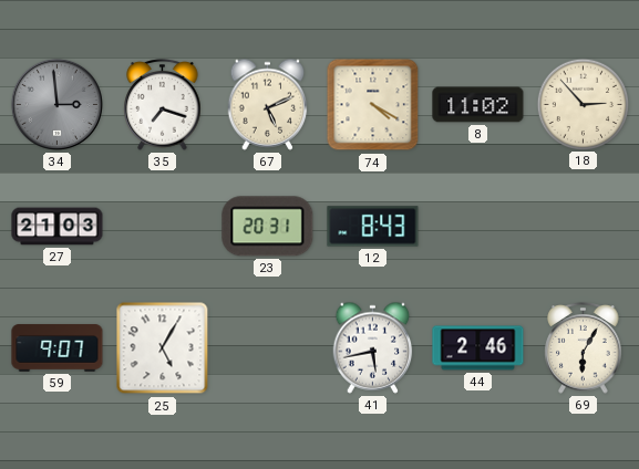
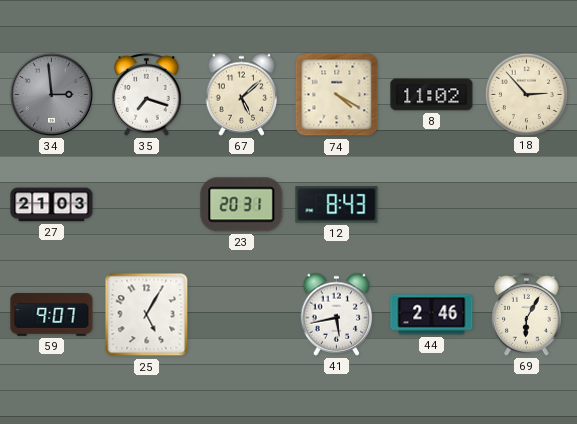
67: 5:11 -> 5:08
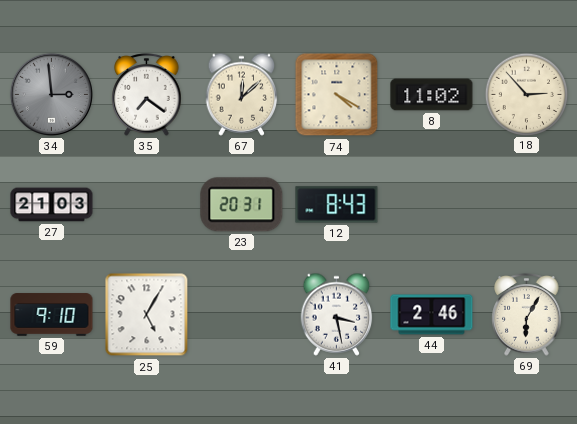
35: 7:18 -> 7:21
67: 5:08 -> 12:08
59: 9:07 -> 9:10
41: 5:43 -> 3:28
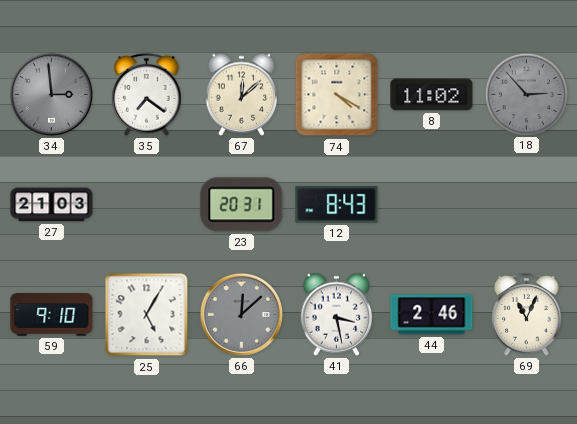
18 dial: cream -> grey
66: none -> 12:08
69: 6:05 -> 11:04
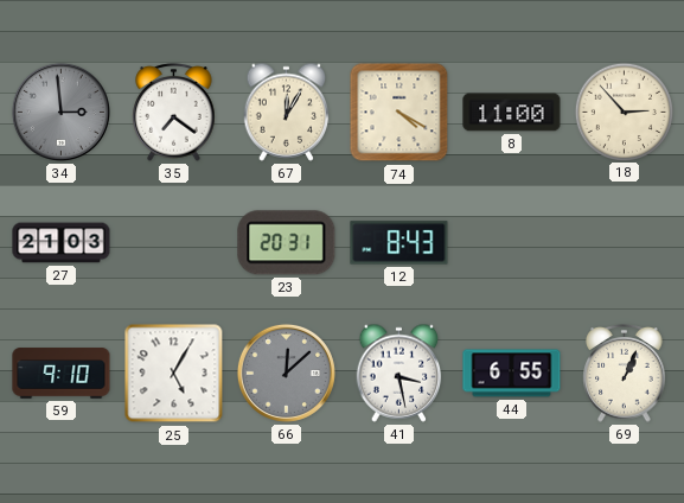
67: 12:08 -> 12:05
8: 11:02 -> 11:00
18 dial: grey -> cream
44: 2:46 -> 6:55
69: 11:04 -> 1:04
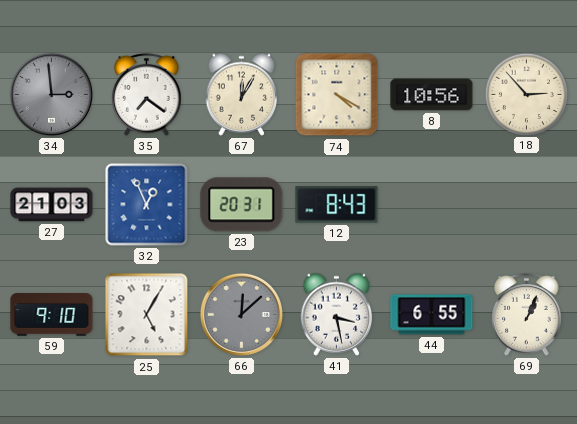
8: 11:00 -> 10:56
32: none -> 12:56
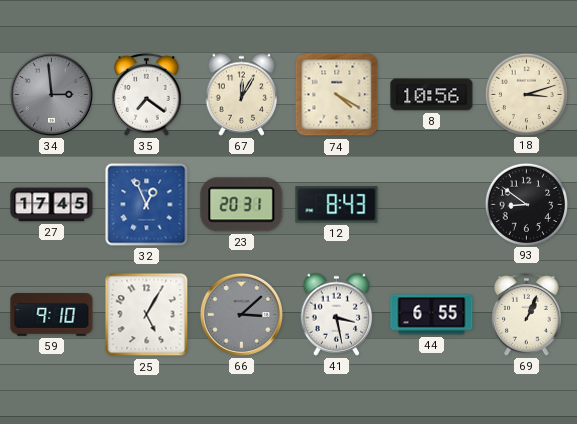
18: 2:53 -> 3:12
27: 21:03 -> 17:45
93: none -> 8:51
66: 12:08 -> 3:08
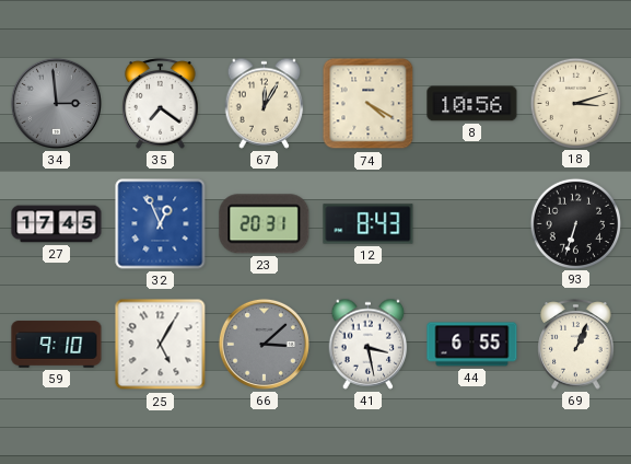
93: 8:51 -> 6:33
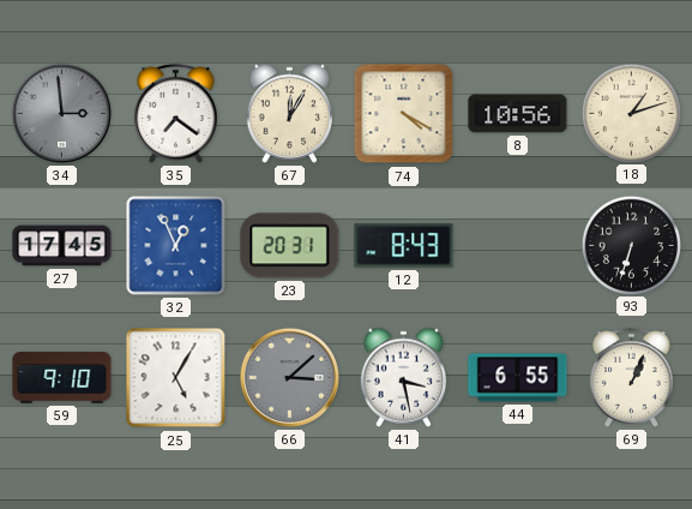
18: 3:12 -> 1:12
